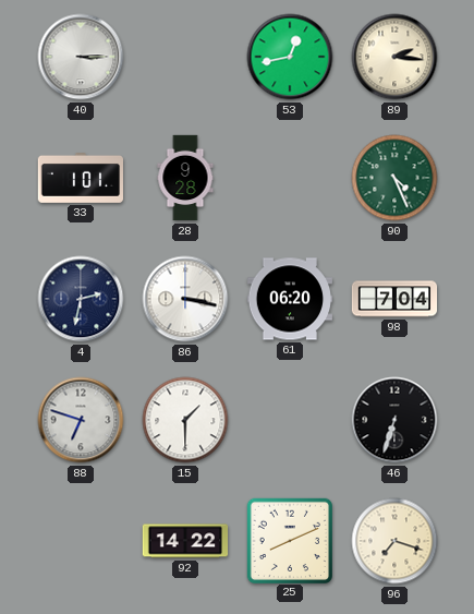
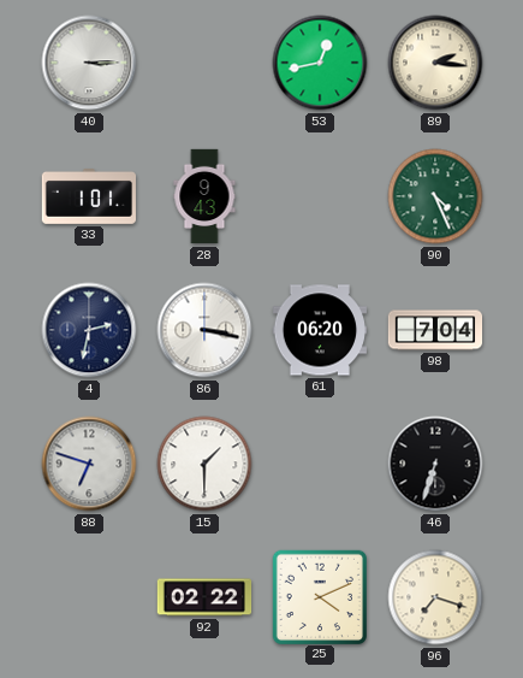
28: 9:28 -> 9:43
92: 14:22 -> 02:22
25: 8:11 -> 4:11
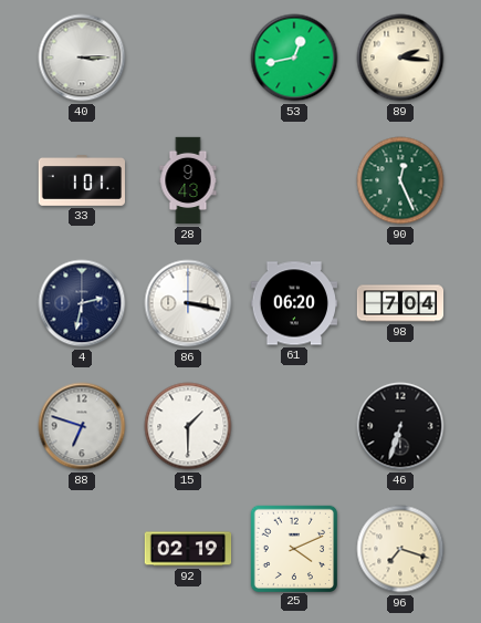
90: 4:26 -> 12:26
92: 02:22 -> 02:19
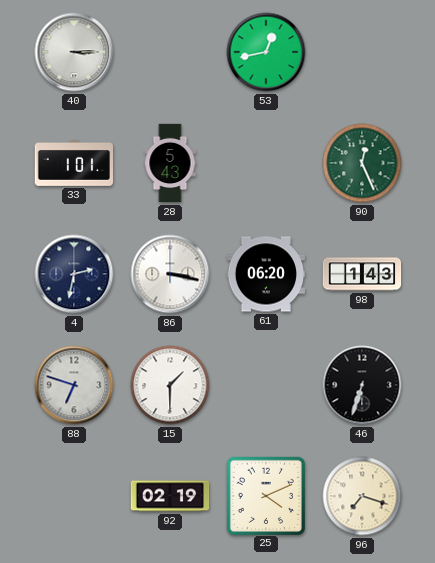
89: 2:16 -> none
28: 9:43 -> 5:43
98: 7:04 -> 1:43
